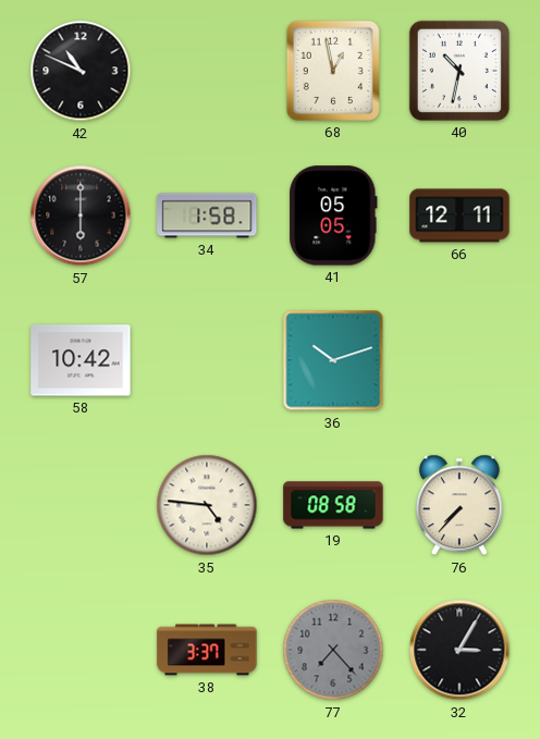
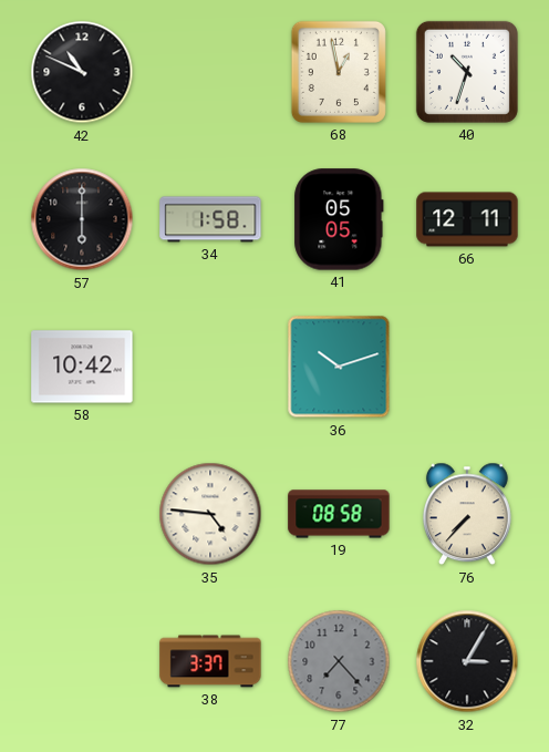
40: 10:32 -> 10:33
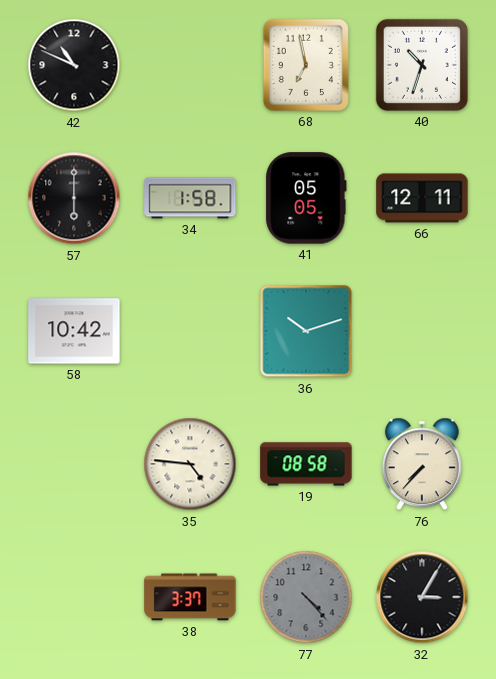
68: 12:58 -> 6:58
77: 7:23 -> 4:23
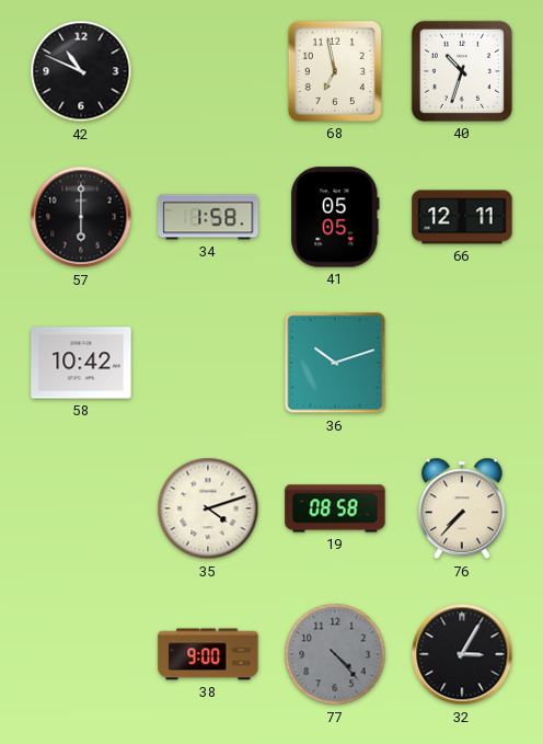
35: 4:46 -> 4:12
38: 3:37 -> 9:00
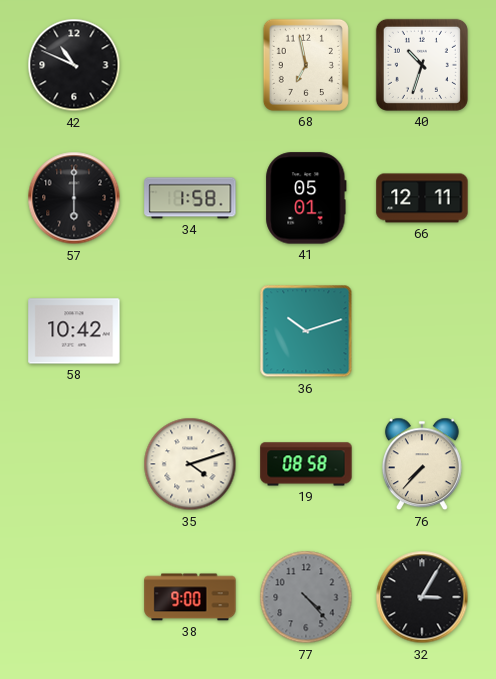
41: 05:05 -> 05:01
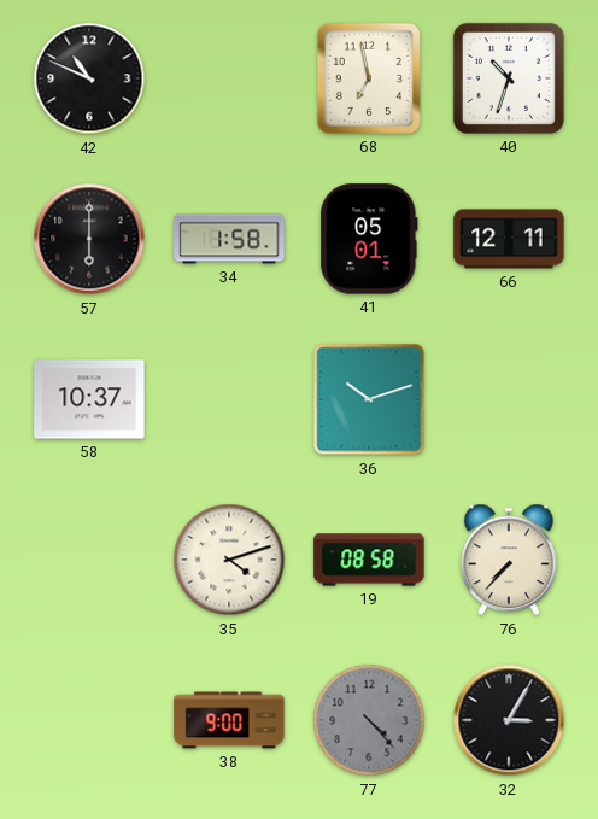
58: 10:42 -> 10:37
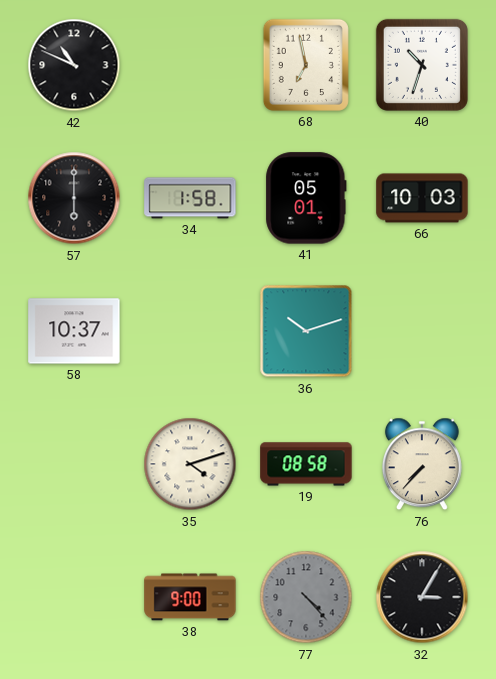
66: 12:11 -> 10:03
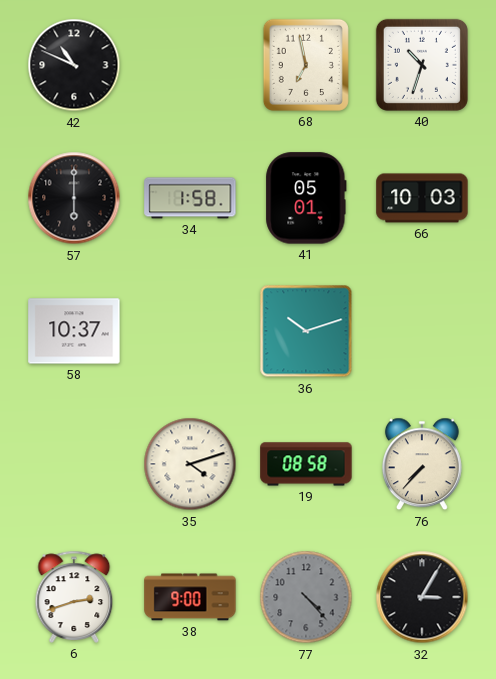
6: none -> 2:42
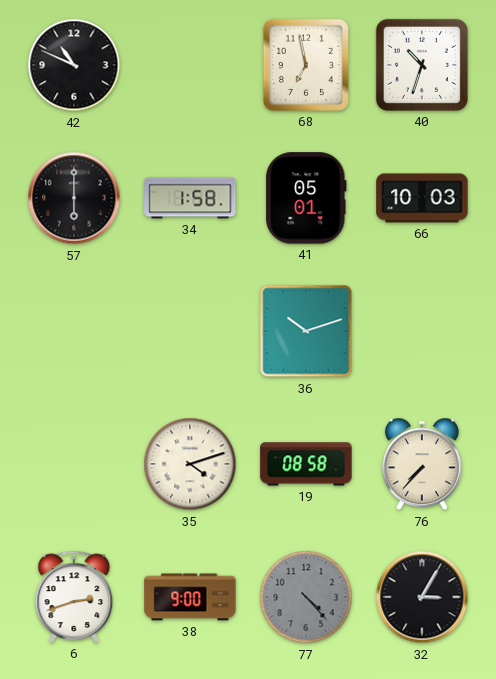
58: 10:37 -> none
